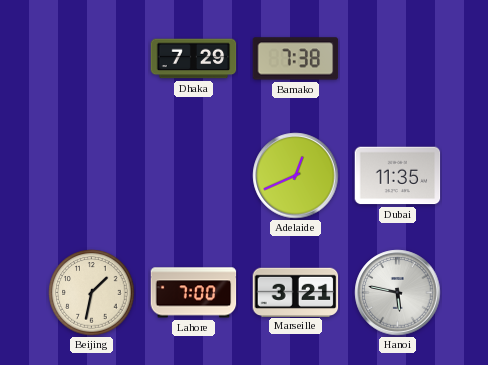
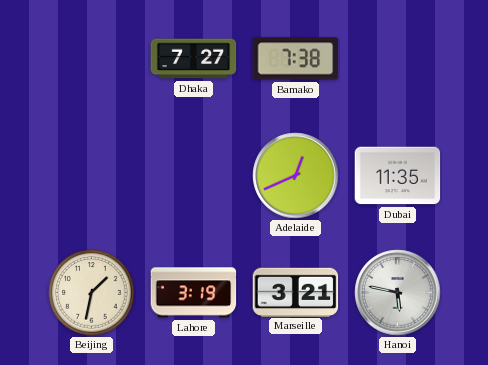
Dhaka: 7:29 -> 7:27
Lahore: 7:00 -> 3:19
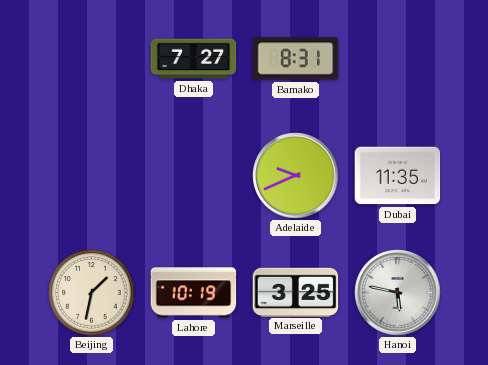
Bamako: 7:38 -> 8:31
Adelaide: 12:41 -> 9:41
Lahore: 3:19 -> 10:19
Marseille: 3:21 -> 3:25
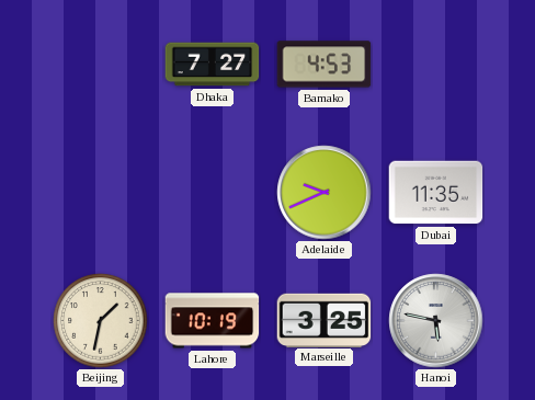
Bamako: 8:31 -> 4:53
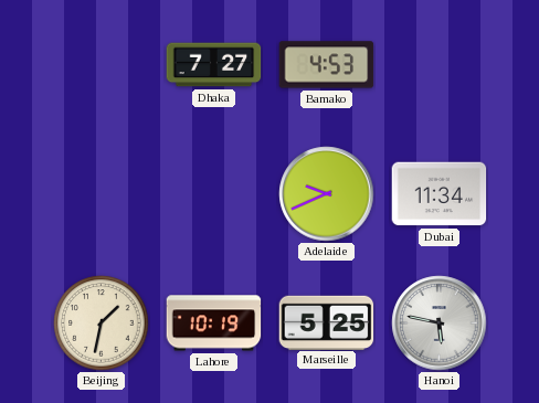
Dubai: 11:35 -> 11:34
Marseille: 3:25 -> 5:25
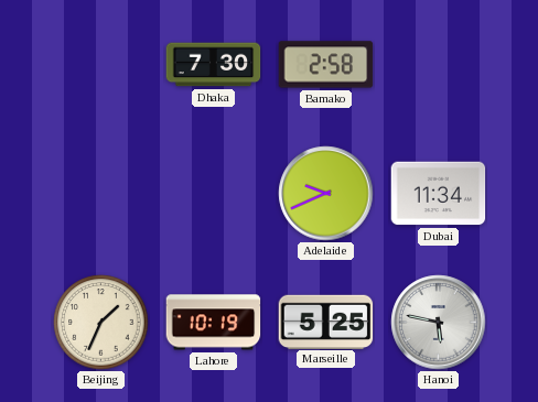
Dhaka: 7:27 -> 7:30
Bamako: 4:53 -> 2:58
Beijing: 1:32 -> 1:34
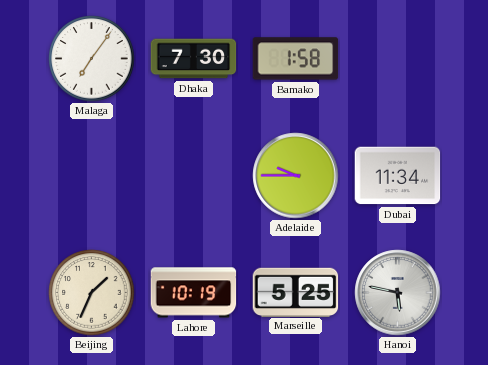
Malaga: none -> 7:06
Bamako: 2:58 -> 1:58
Adelaide: 9:41 -> 9:45
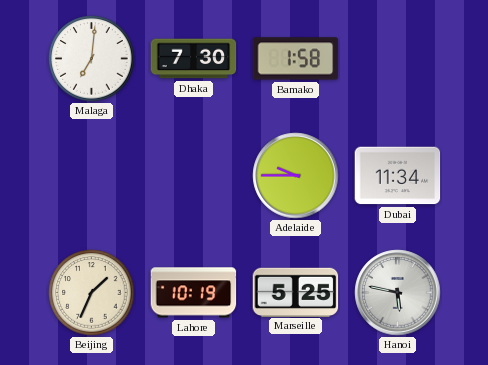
Malaga: 7:06 -> 7:01
